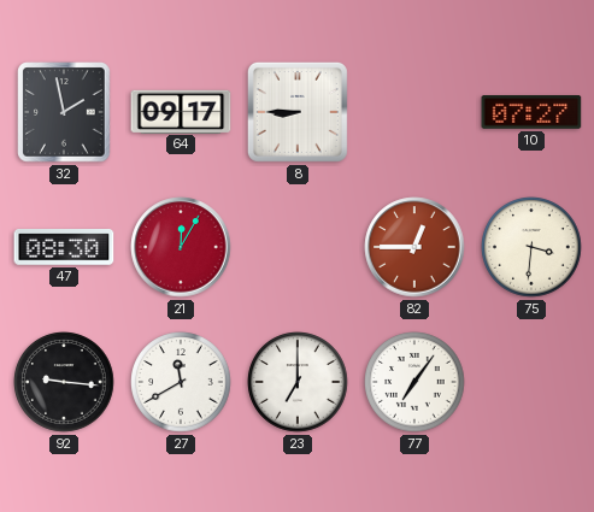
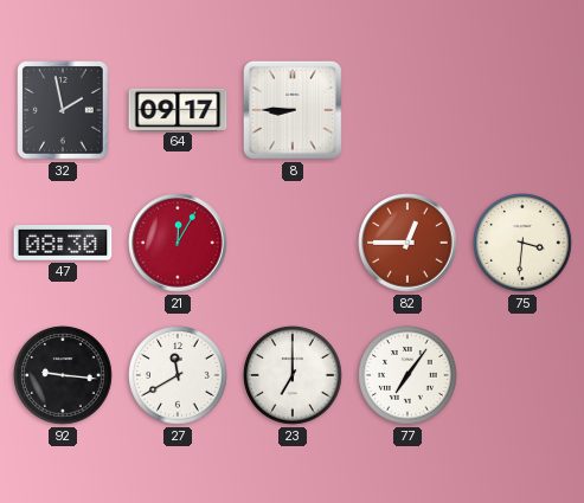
10: 07:27 -> none
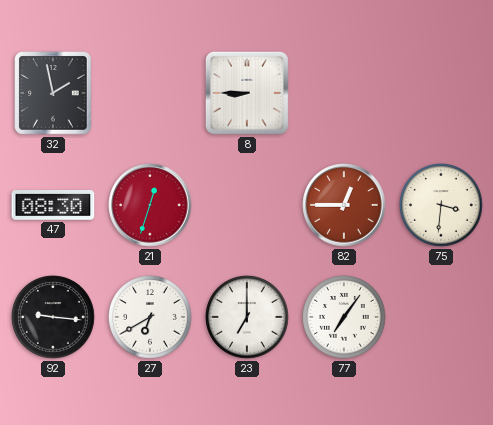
64: 09:17 -> none
21: 12:05 -> 12:33
27: 11:40 -> 6:40
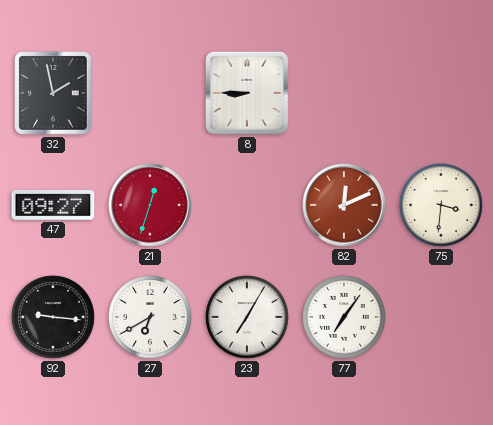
47: 08:30 -> 09:27
82: 12:45 -> 12:11
23: 7:00 -> 7:05
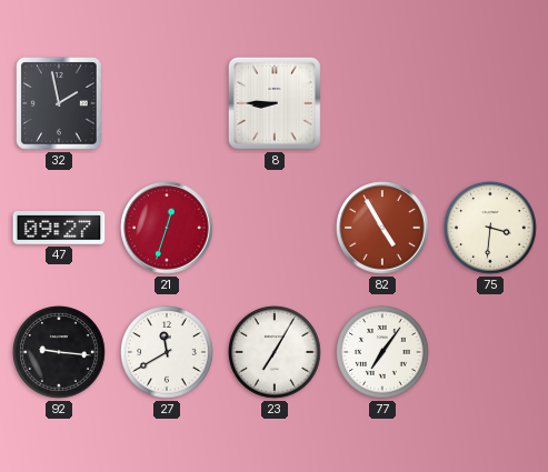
82: 12:11 -> 4:55
27: 6:40 -> 11:40
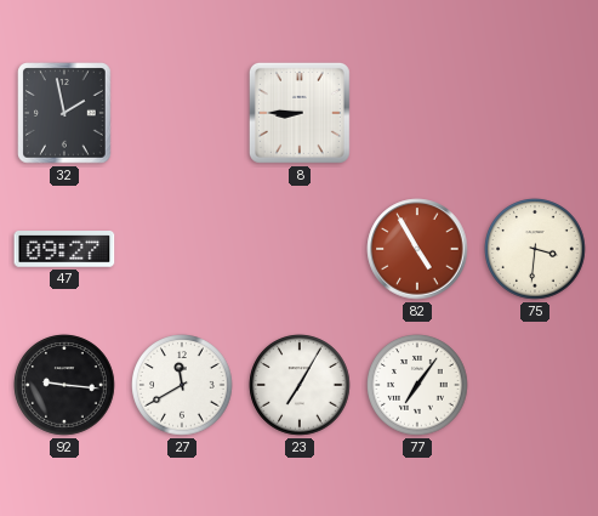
21: 12:33 -> none
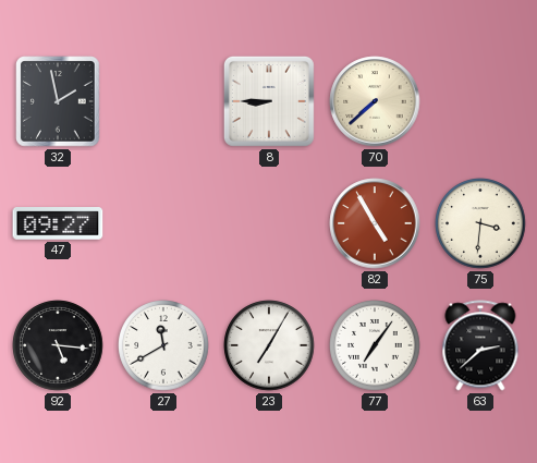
70: none -> 7:38
92: 9:16 -> 5:16
63: none -> 2:38
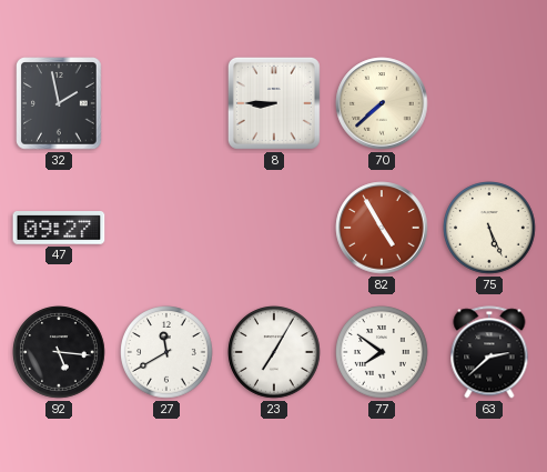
75: 3:31 -> 5:26
77: 7:06 -> 7:51
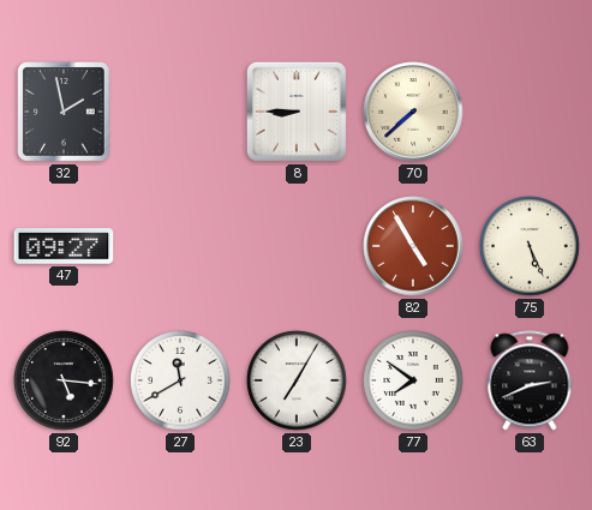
63: 2:38 -> 2:41
